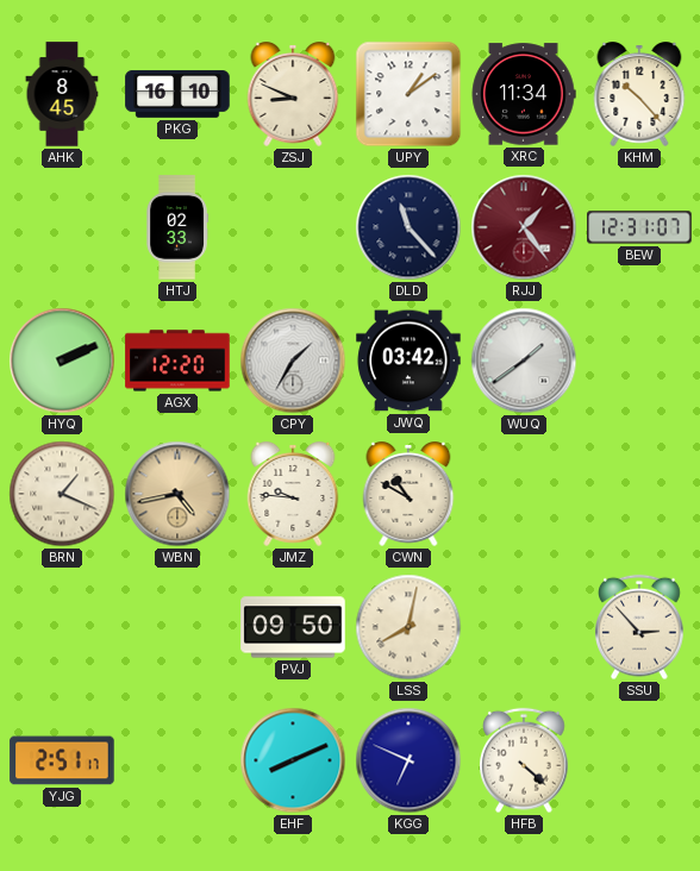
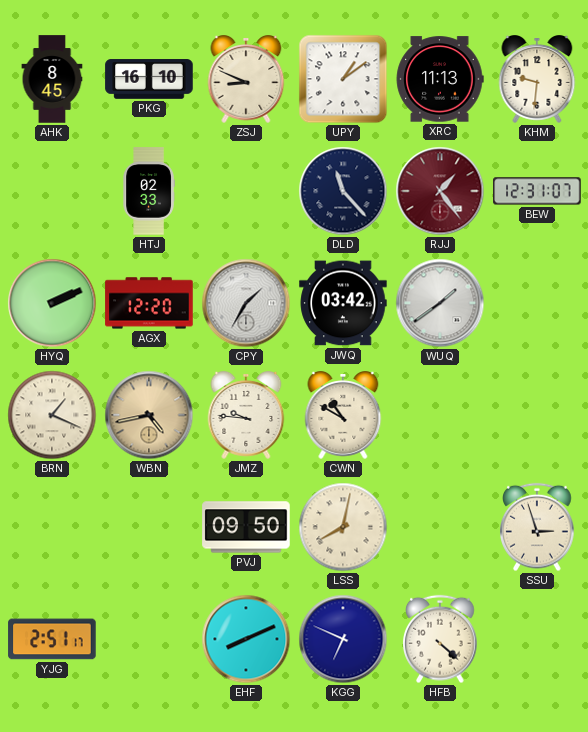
XRC: 11:34 -> 11:13
KHM: 10:23 -> 9:31
SSU: 2:53 -> 2:57
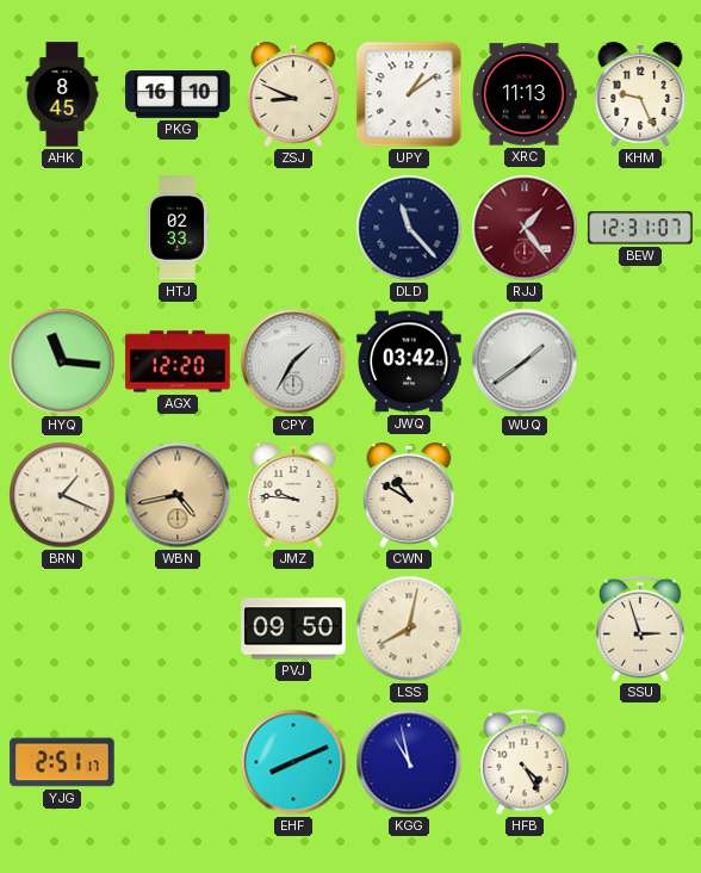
KHM: 9:31 -> 9:26
HYQ: 2:11 -> 11:16
KGG: 6:49 -> 10:58
HFB: 4:22 -> 4:25
